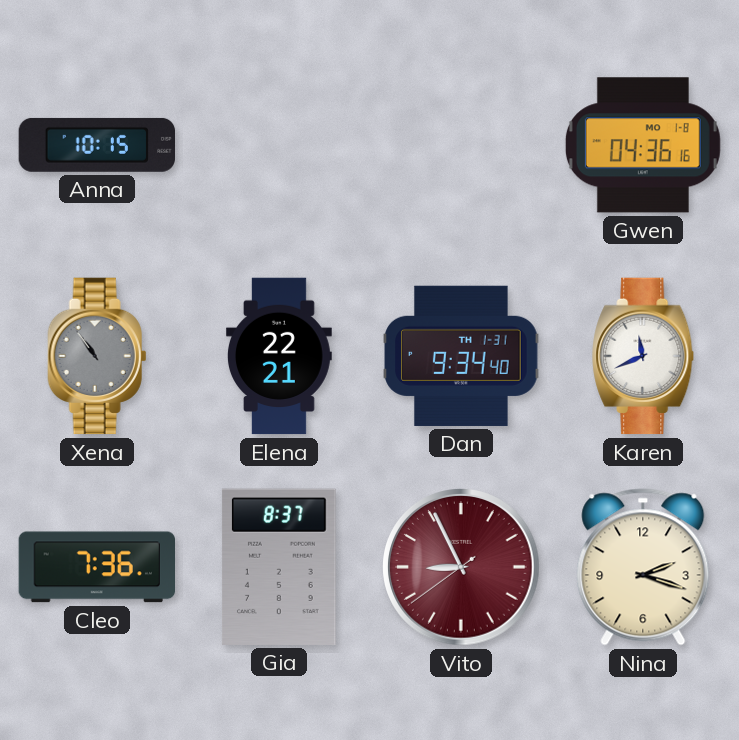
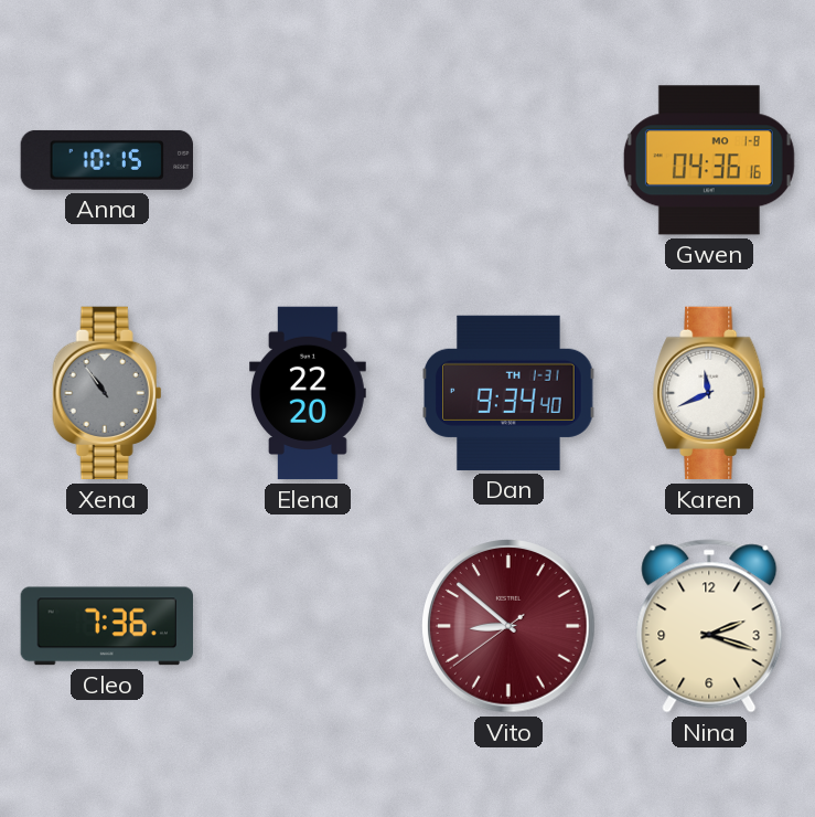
Elena: 22:21 -> 22:20
Gia: 8:37 -> none
Vito: 8:55 -> 8:51
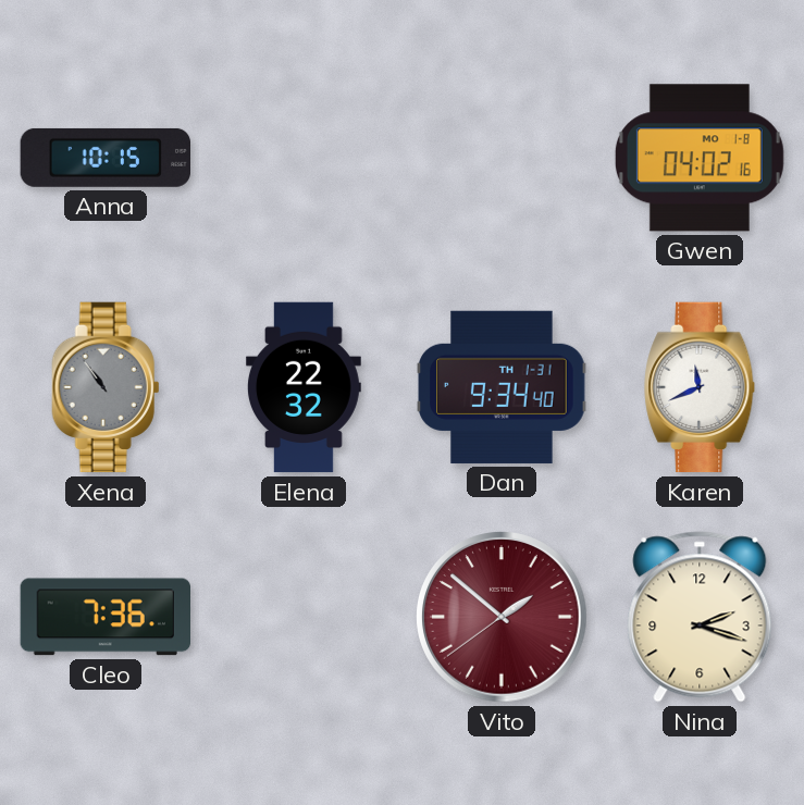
Gwen: 04:36 -> 04:02
Elena: 22:20 -> 22:32
Vito: 8:51 -> 1:51
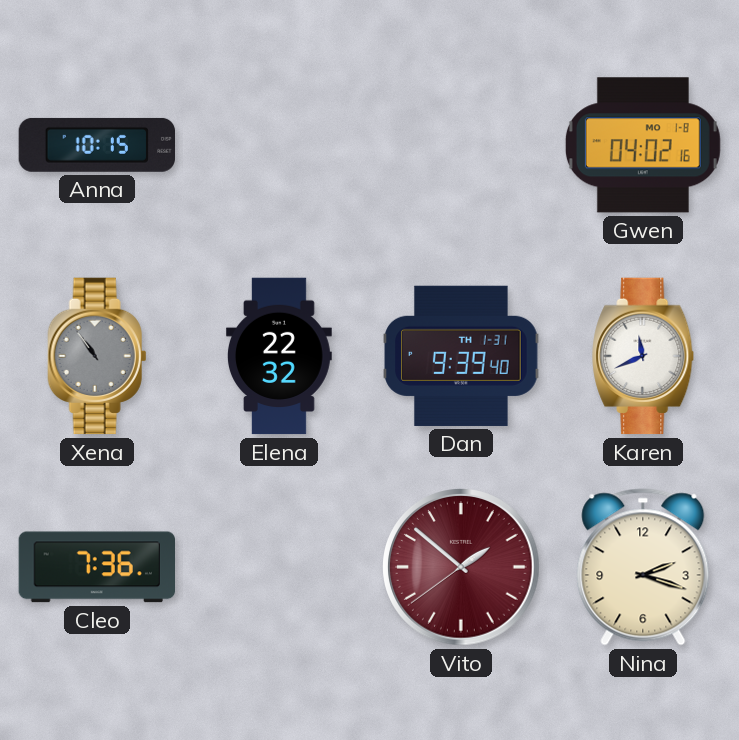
Dan: 9:34 -> 9:39
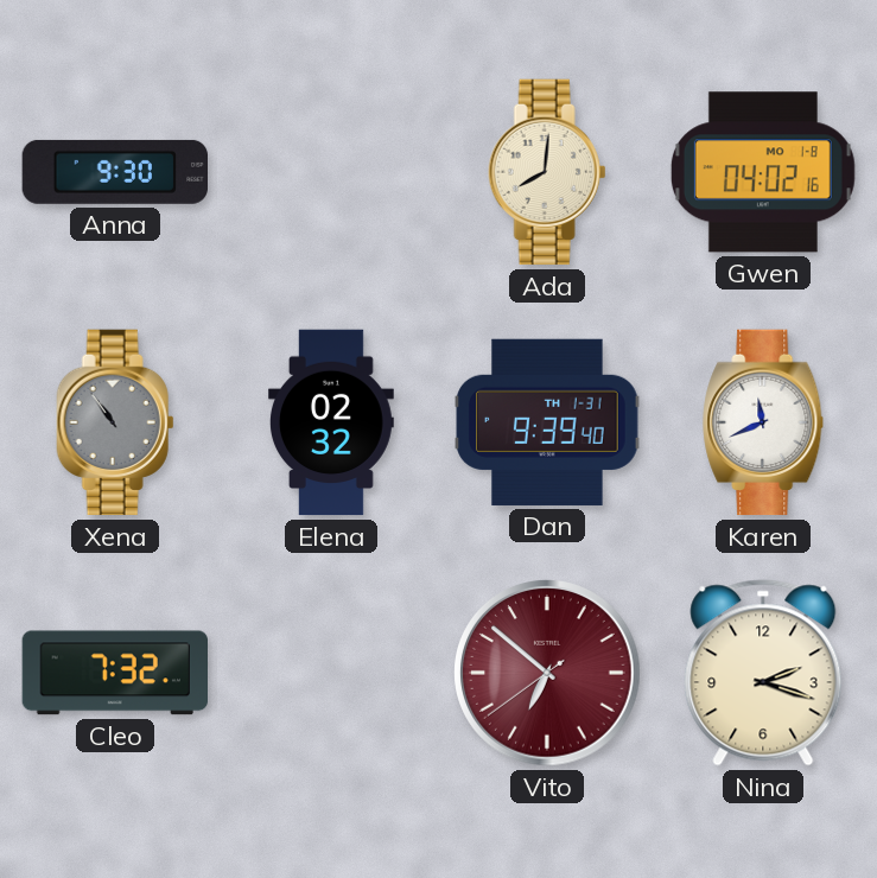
Anna: 10:15 -> 9:30
Ada: none -> 8:01
Elena: 22:32 -> 02:32
Cleo: 7:36 -> 7:32
Vito: 1:51 -> 6:51
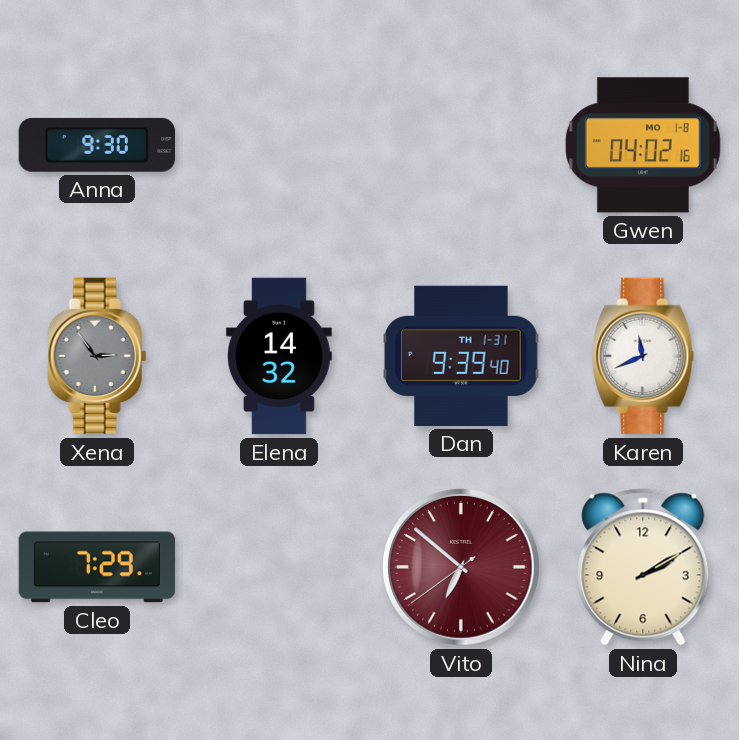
Ada: 8:01 -> none
Xena: 10:54 -> 2:54
Elena: 02:32 -> 14:32
Cleo: 7:32 -> 7:29
Nina: 2:18 -> 2:10
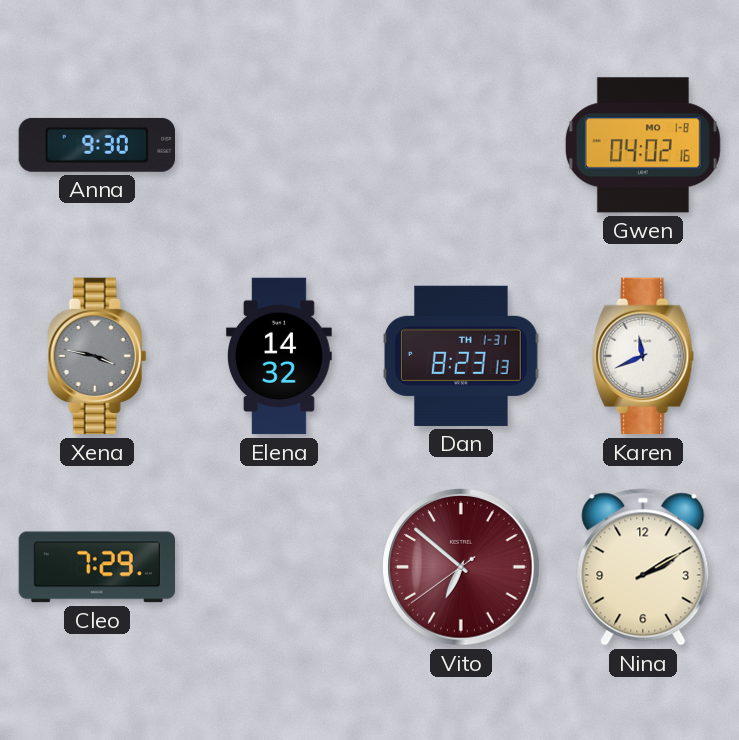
Xena: 2:54 -> 3:47
Dan: 9:39 -> 8:23
